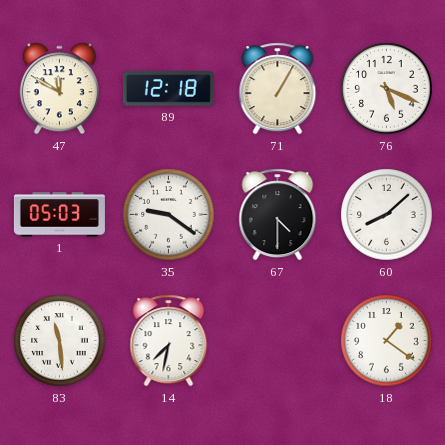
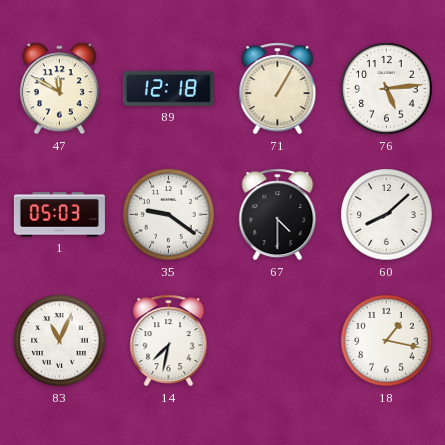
76: 5:19 -> 5:14
83: 11:29 -> 11:04
18: 1:21 -> 1:17
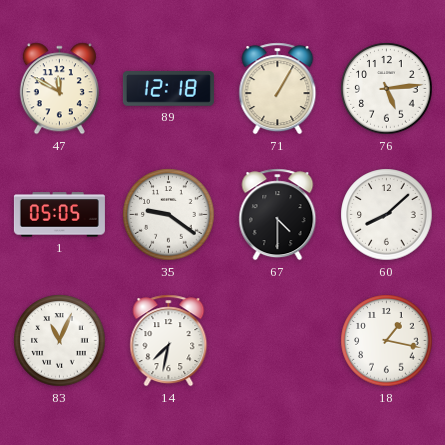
1: 05:03 -> 05:05
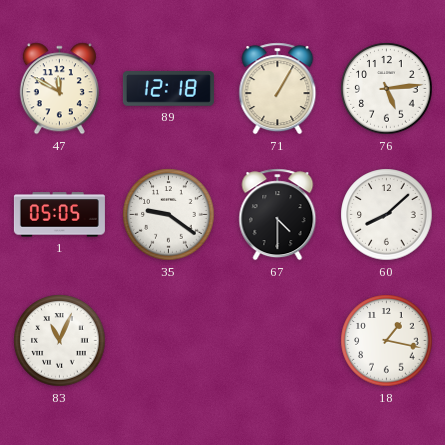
14: 7:32 -> none
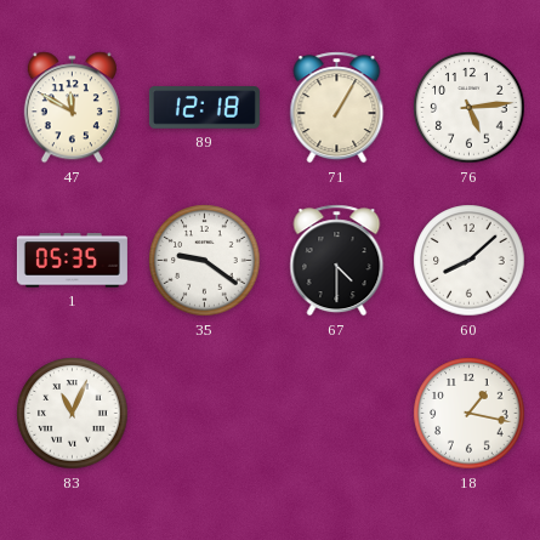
1: 05:05 -> 05:35
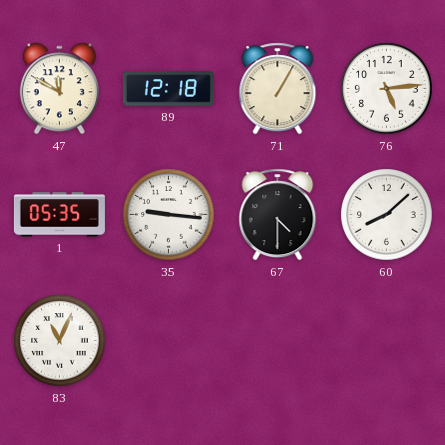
35: 9:21 -> 9:16
18: 1:17 -> none
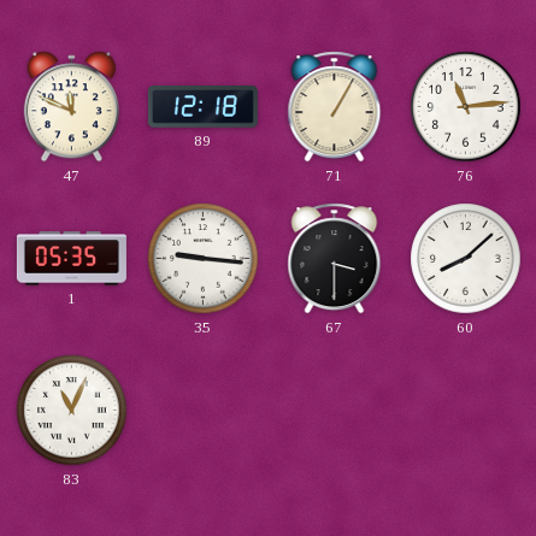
47: 11:50 -> 11:49
76: 5:14 -> 11:14
67: 4:30 -> 3:30
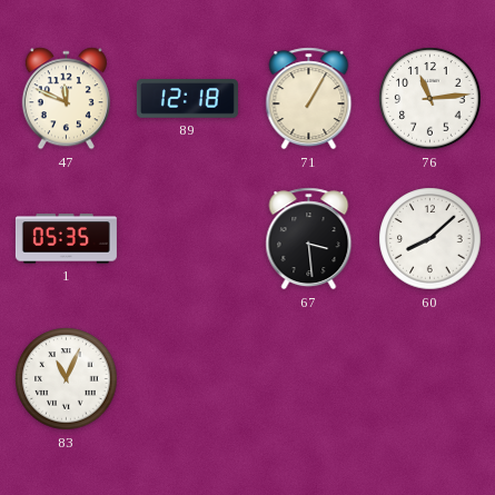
35: 9:16 -> none
67: 3:30 -> 3:29
